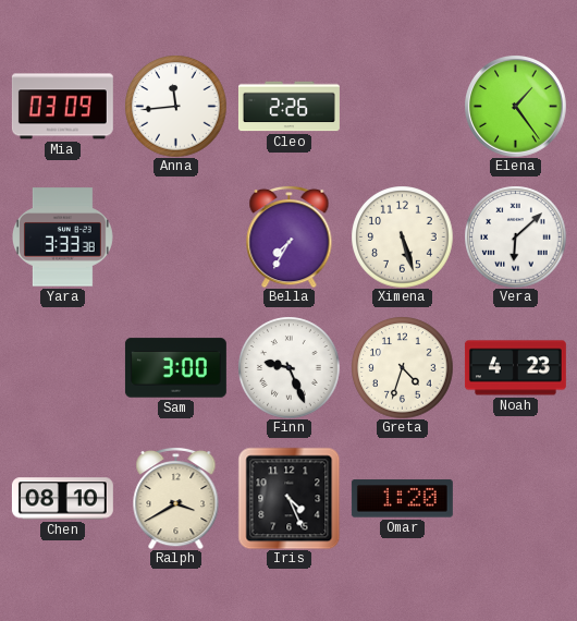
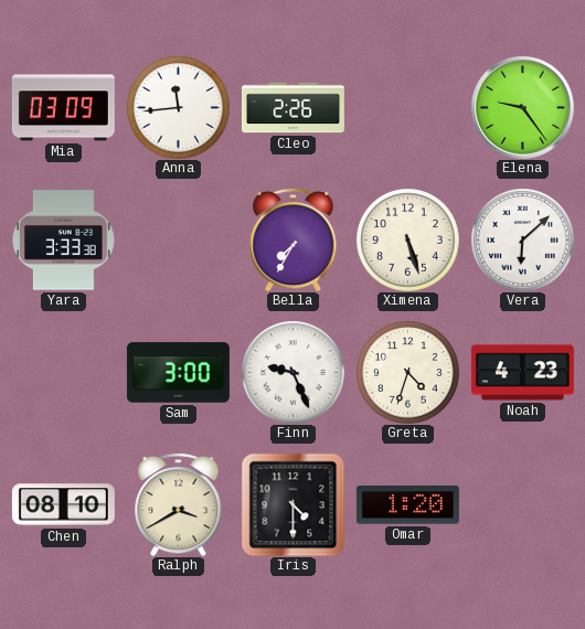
Elena: 1:24 -> 9:24
Iris: 4:26 -> 4:30
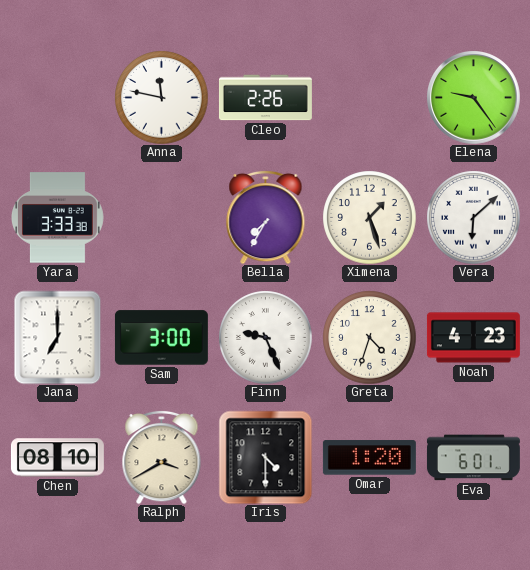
Mia: 03:09 -> none
Anna: 11:44 -> 11:47
Ximena: 5:27 -> 1:27
Jana: none -> 7:00
Eva: none -> 6:01
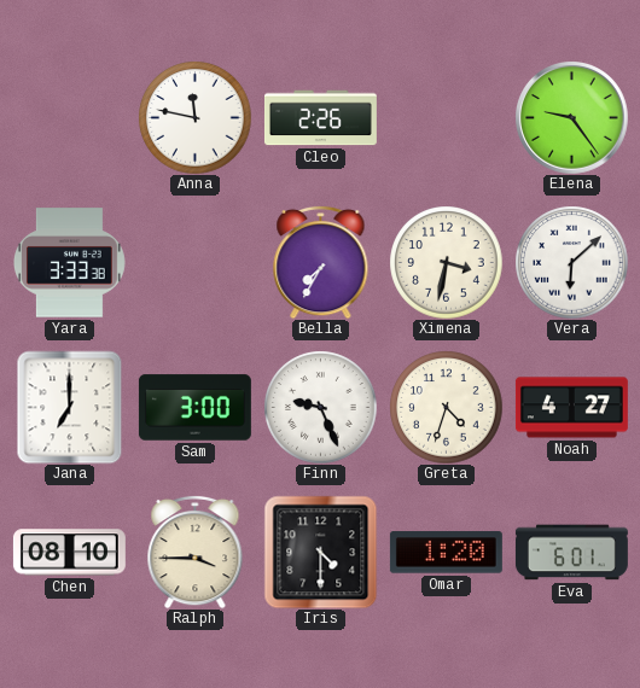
Ximena: 1:27 -> 3:32
Noah: 4:23 -> 4:27
Ralph: 3:40 -> 3:45
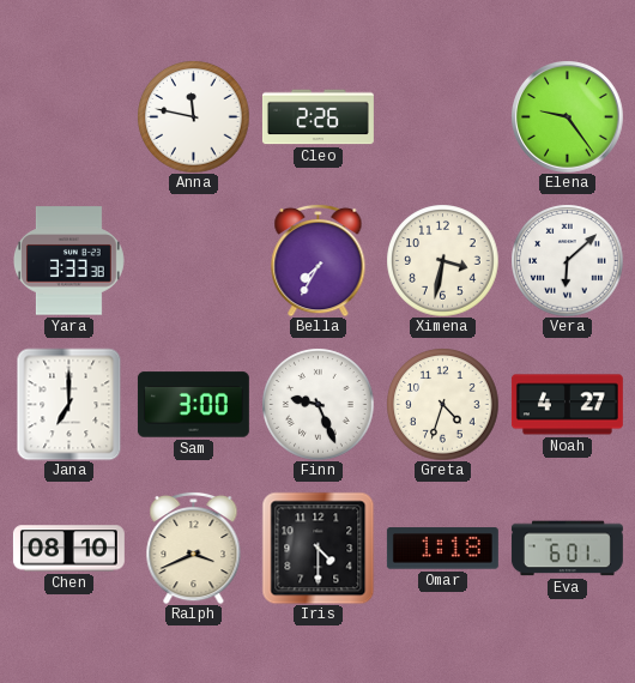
Ralph: 3:45 -> 3:41
Omar: 1:20 -> 1:18
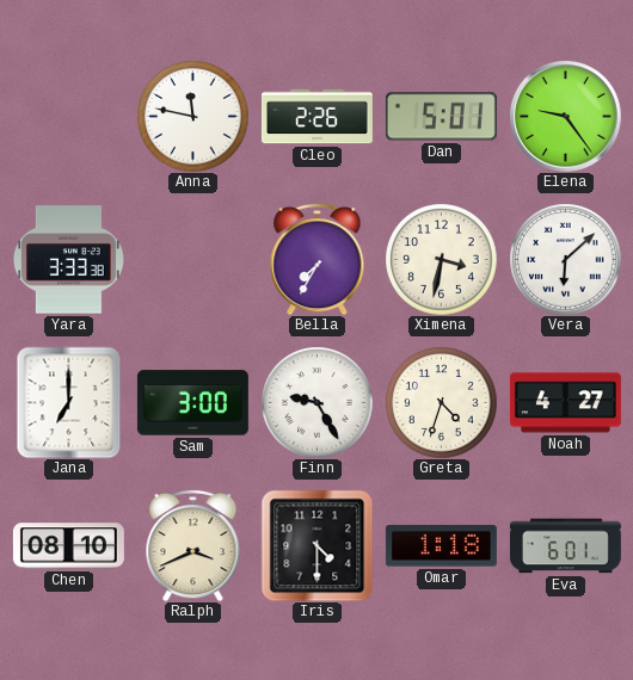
Dan: none -> 5:01
Finn: 9:26 -> 9:25
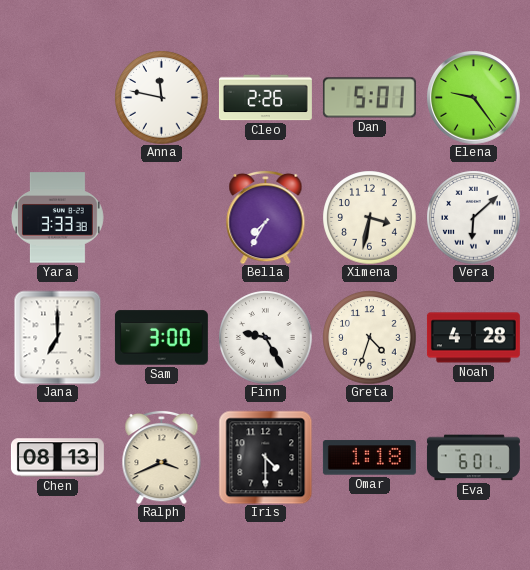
Noah: 4:27 -> 4:28
Chen: 08:10 -> 08:13
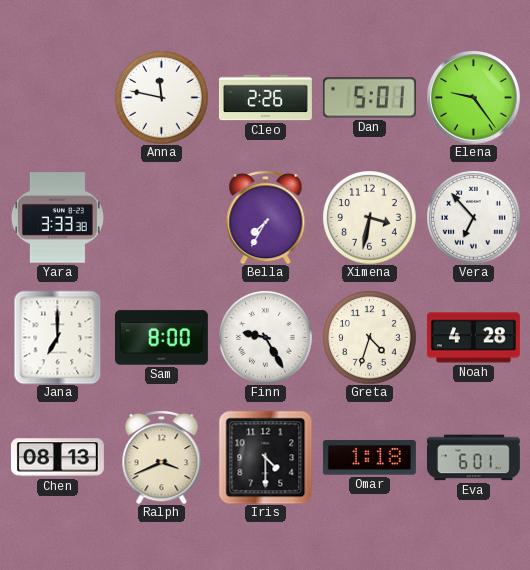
Vera: 6:08 -> 6:53
Sam: 3:00 -> 8:00
